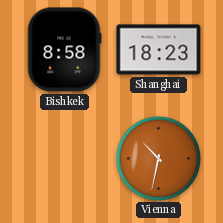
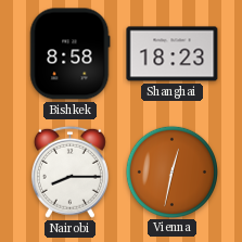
Nairobi: none -> 8:15
Vienna: 10:32 -> 12:32
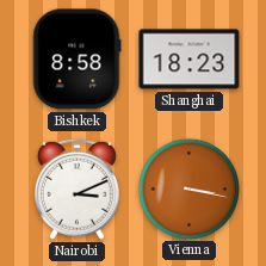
Nairobi: 8:15 -> 3:11
Vienna: 12:32 -> 3:17
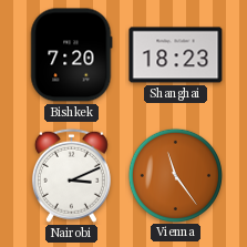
Bishkek: 8:58 -> 7:20
Vienna: 3:17 -> 11:24
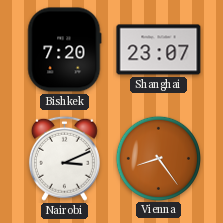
Shanghai: 18:23 -> 23:07
Vienna: 11:24 -> 8:24
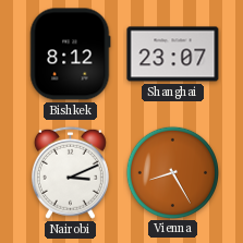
Bishkek: 7:20 -> 8:12
Vienna: 8:24 -> 8:25
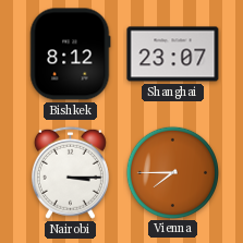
Nairobi: 3:11 -> 3:15
Vienna: 8:25 -> 7:45
